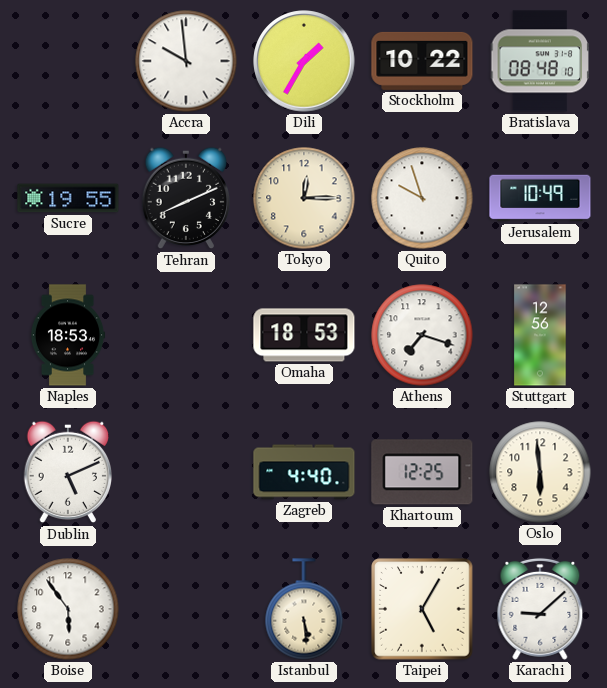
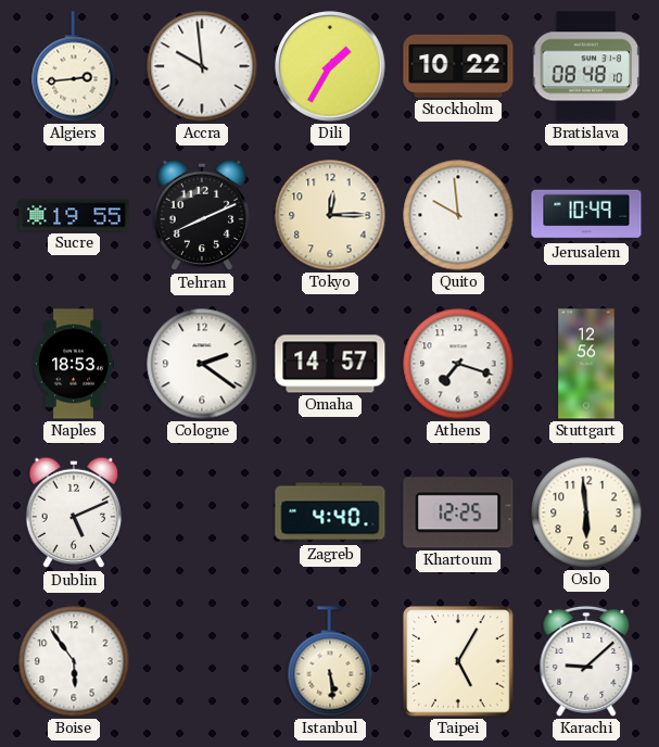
Algiers: none -> 2:44
Quito: 9:57 -> 9:59
Cologne: none -> 2:21
Omaha: 18:53 -> 14:57
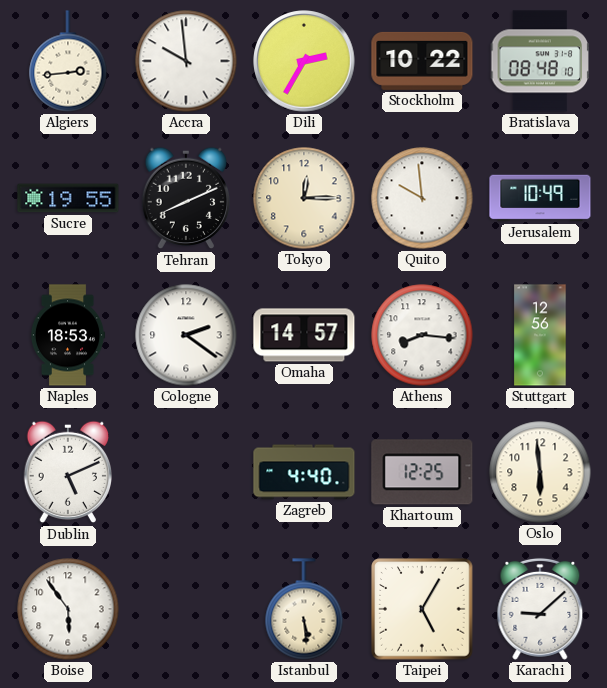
Dili: 1:35 -> 2:35
Athens: 7:18 -> 8:16
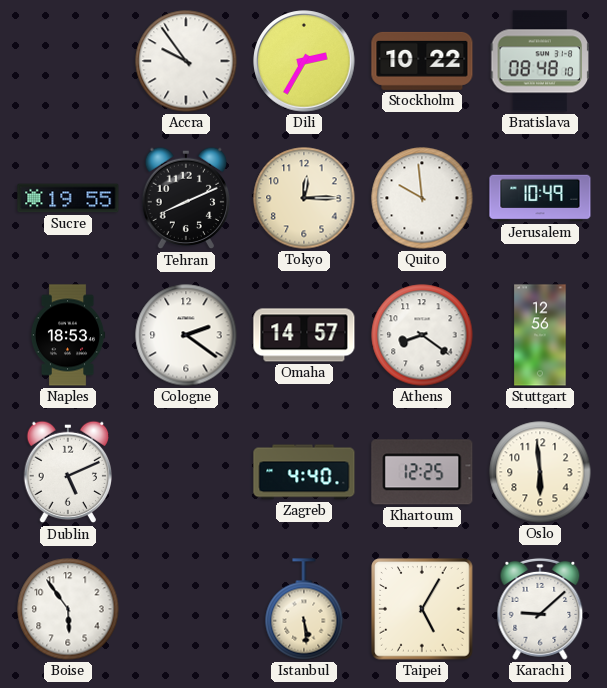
Algiers: 2:44 -> none
Accra: 9:59 -> 9:54
Athens: 8:16 -> 8:21
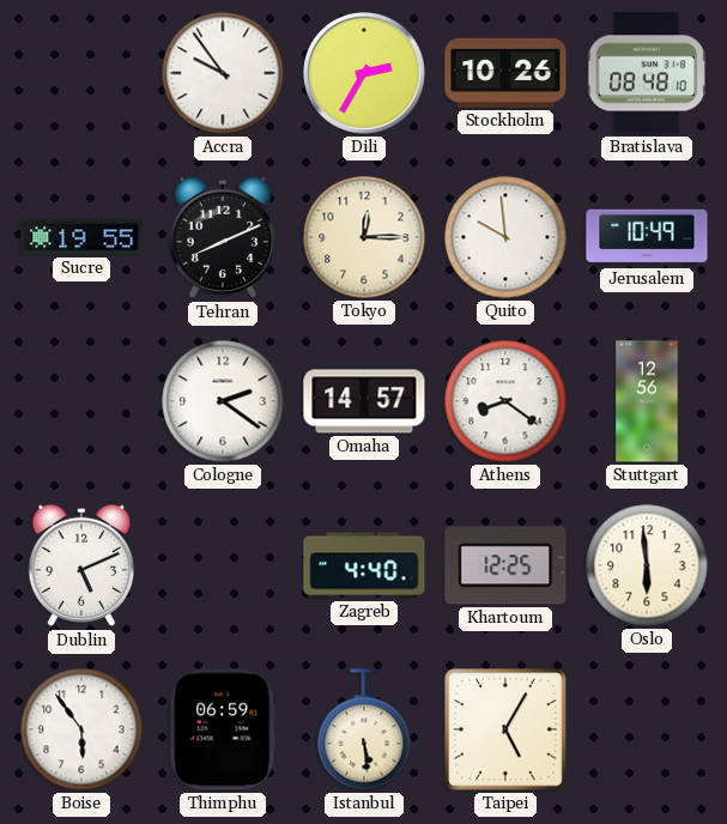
Stockholm: 10:22 -> 10:26
Naples: 18:53 -> none
Thimphu: none -> 06:59
Karachi: 9:08 -> none
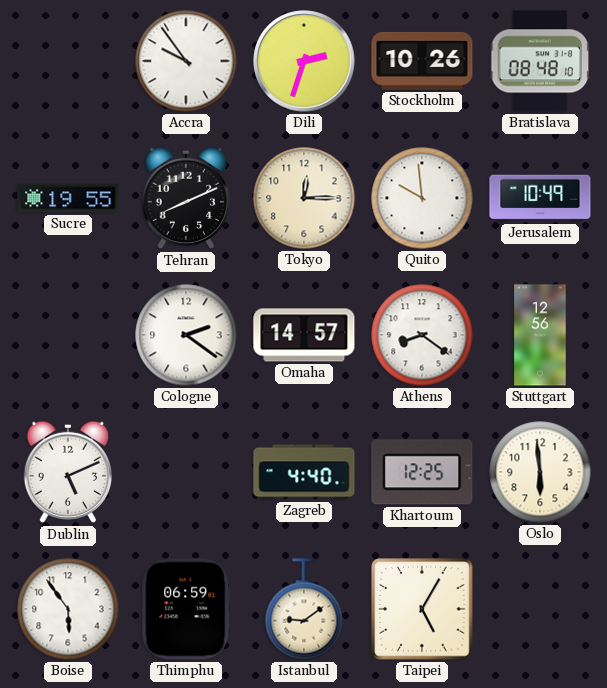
Dili: 2:35 -> 2:33
Istanbul: 5:29 -> 9:09
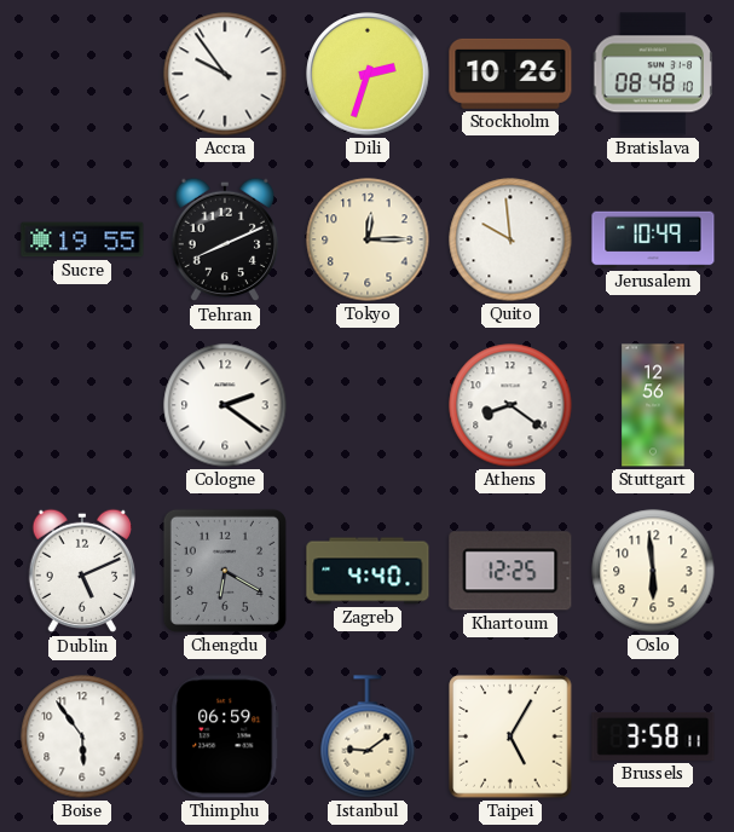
Omaha: 14:57 -> none
Chengdu: none -> 6:20
Brussels: none -> 3:58
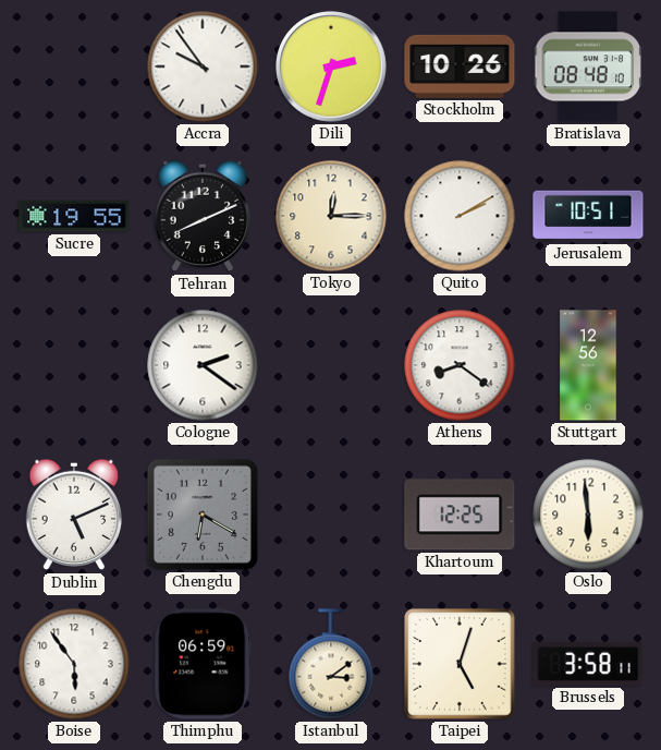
Quito: 9:59 -> 2:10
Jerusalem: 10:49 -> 10:51
Zagreb: 4:40 -> none
Istanbul: 9:09 -> 3:09
Taipei: 5:05 -> 5:03
